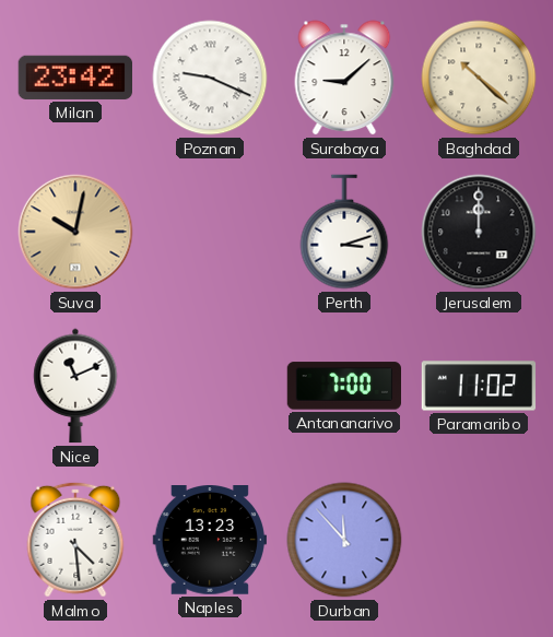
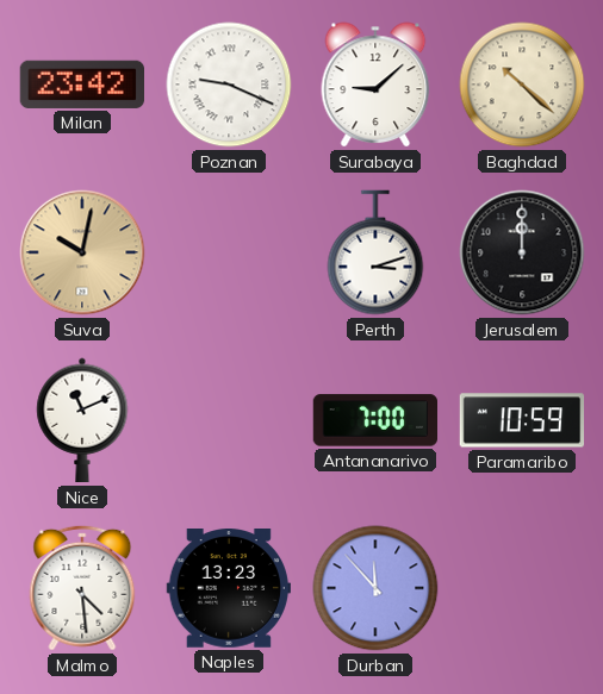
Paramaribo: 11:02 -> 10:59
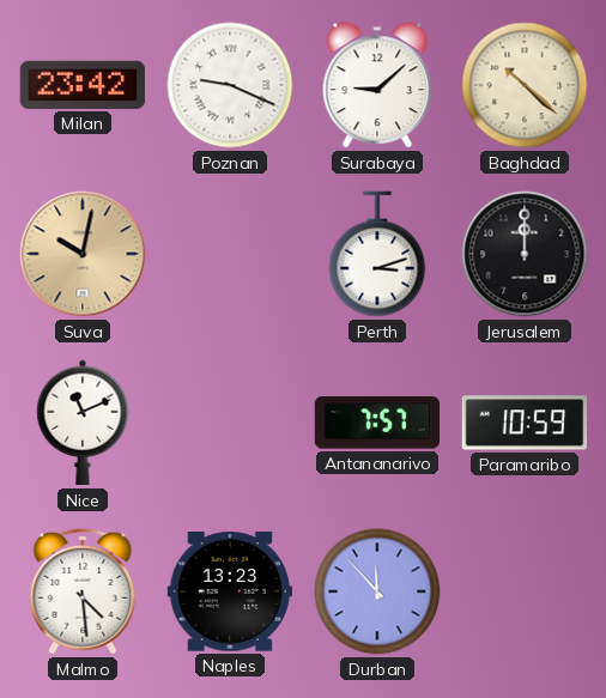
Antananarivo: 7:00 -> 7:57
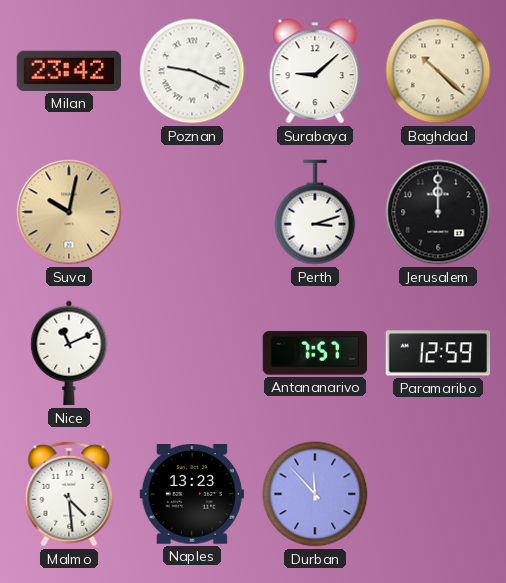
Paramaribo: 10:59 -> 12:59
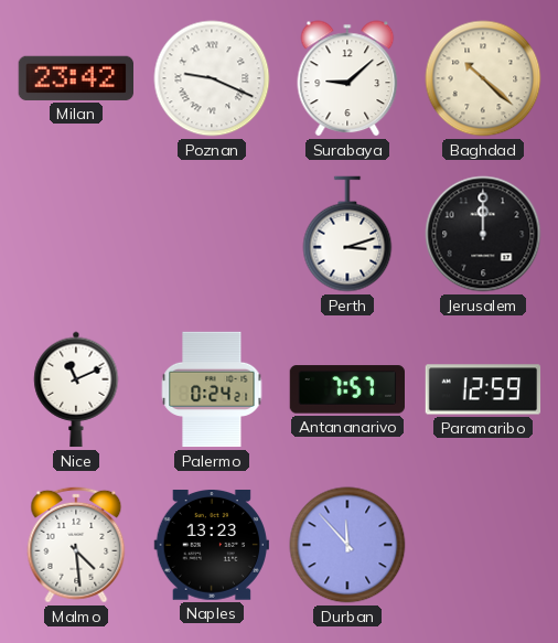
Suva: 10:02 -> none
Palermo: none -> 0:24
